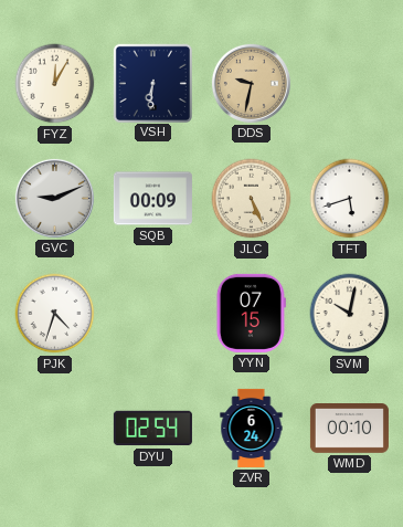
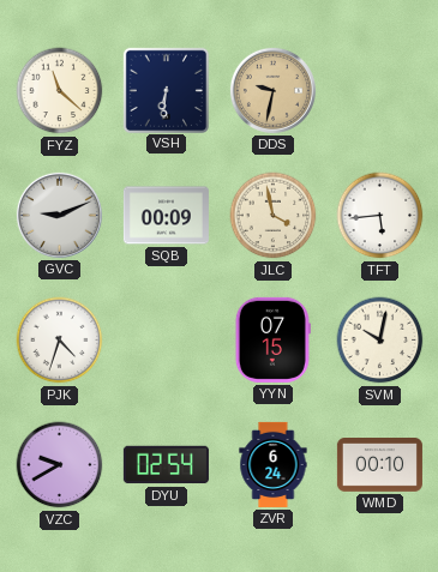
FYZ: 12:05 -> 11:22
JLC: 5:26 -> 3:58
TFT: 5:42 -> 5:44
VZC: none -> 9:40
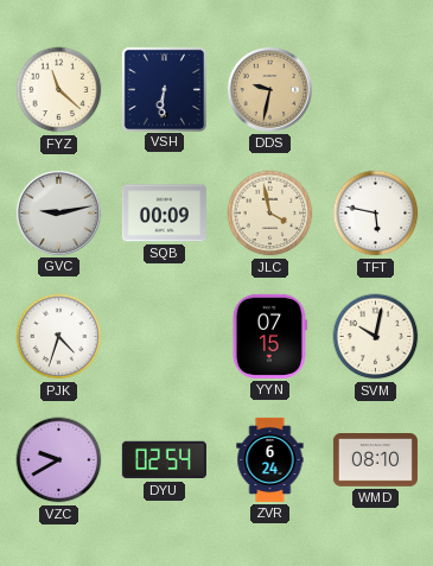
GVC: 9:11 -> 9:13
TFT: 5:44 -> 5:47
WMD: 00:10 -> 08:10
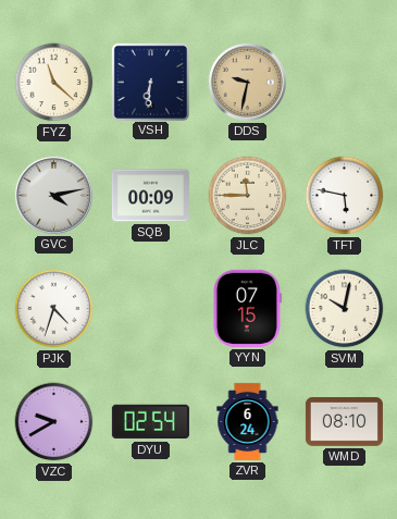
GVC: 9:13 -> 4:13
JLC: 3:58 -> 11:45
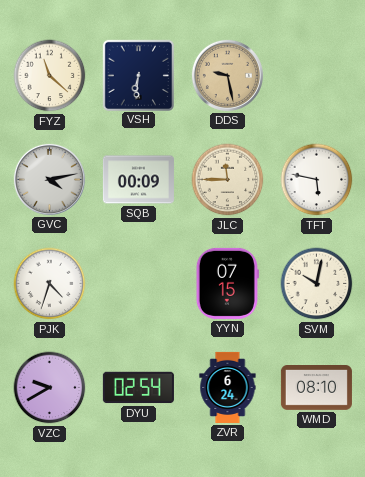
DDS: 9:32 -> 9:28
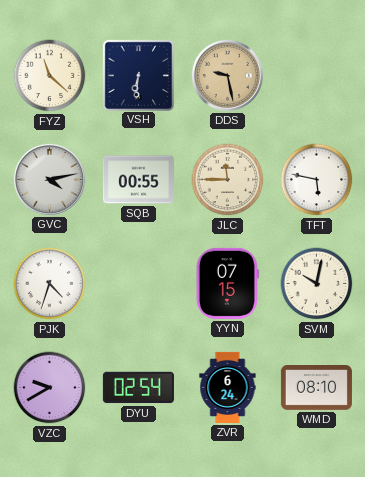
SQB: 00:09 -> 00:55
